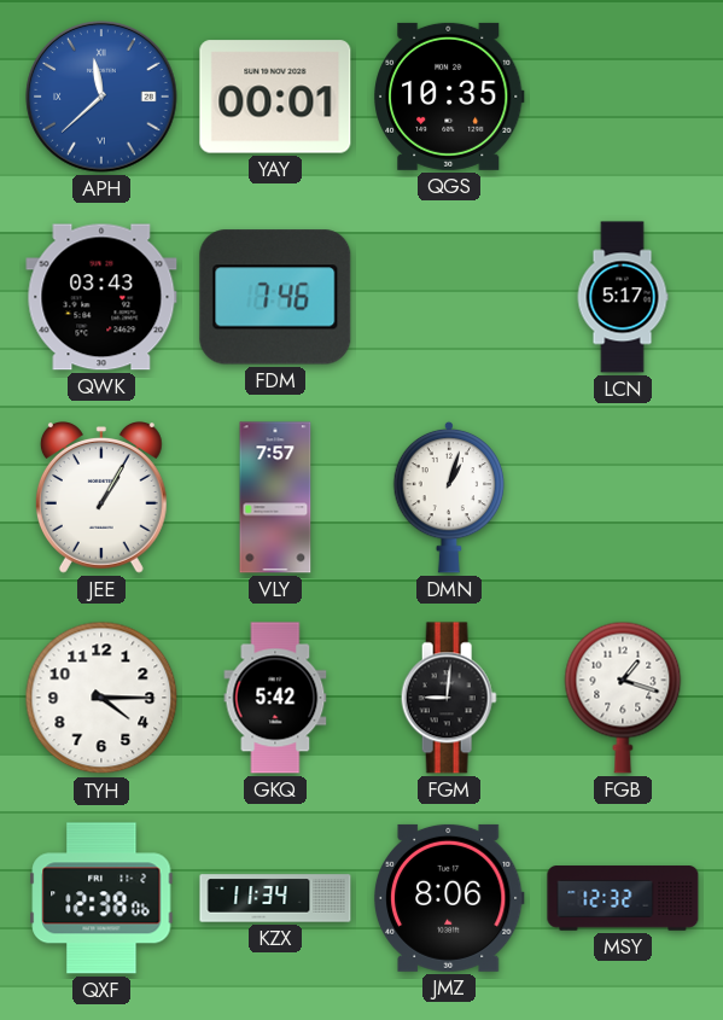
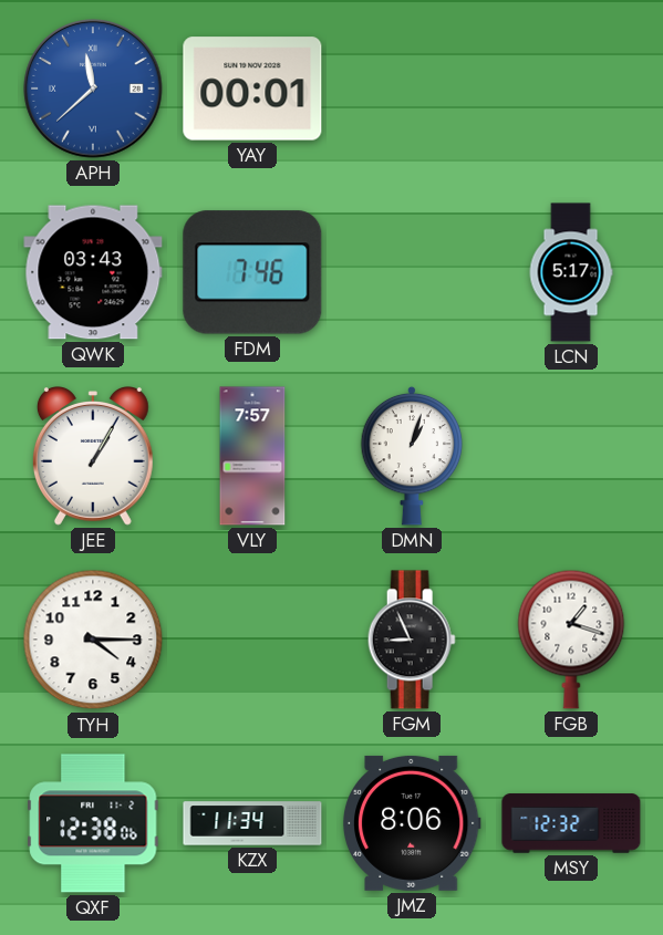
QGS: 10:35 -> none
GKQ: 5:42 -> none
FGM: 9:01 -> 8:56
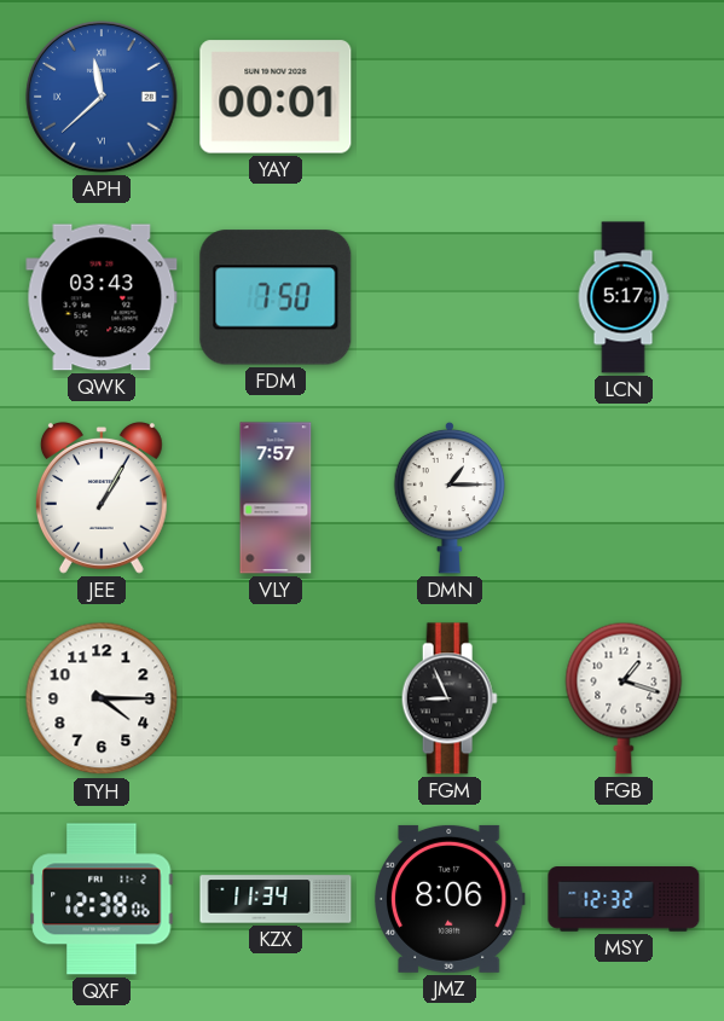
FDM: 7:46 -> 7:50
DMN: 1:03 -> 1:15
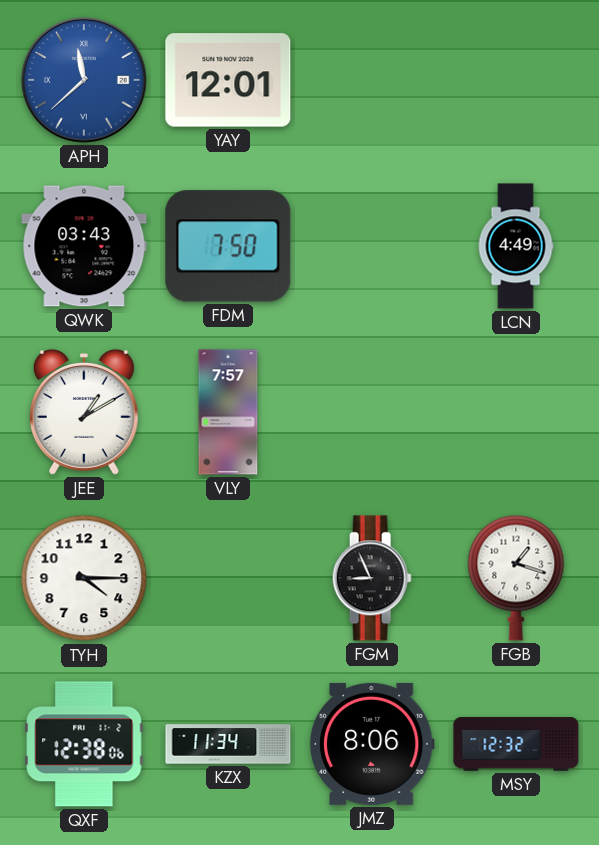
YAY: 00:01 -> 12:01
LCN: 5:17 -> 4:49
JEE: 1:05 -> 1:10
DMN: 1:15 -> none
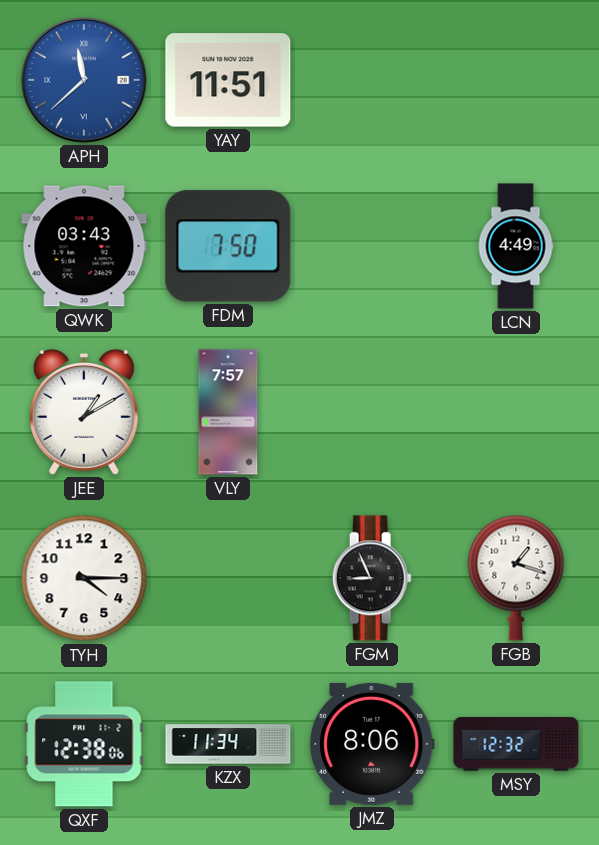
YAY: 12:01 -> 11:51
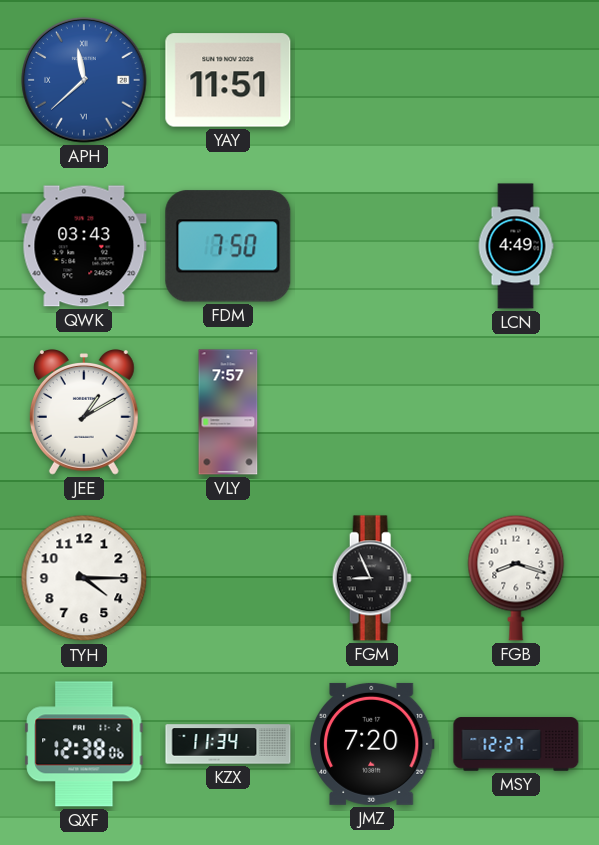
FGB: 1:18 -> 8:18
JMZ: 8:06 -> 7:20
MSY: 12:32 -> 12:27
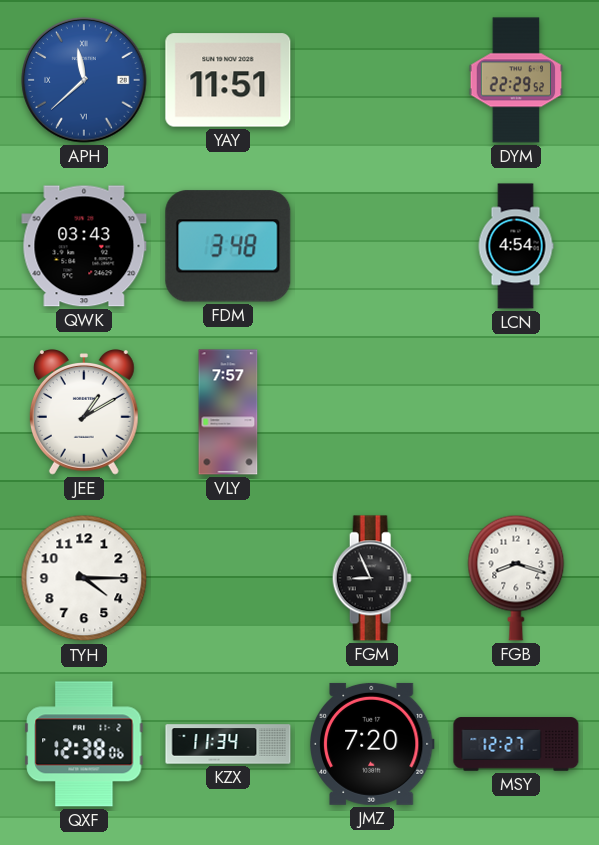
DYM: none -> 22:29
FDM: 7:50 -> 3:48
LCN: 4:49 -> 4:54
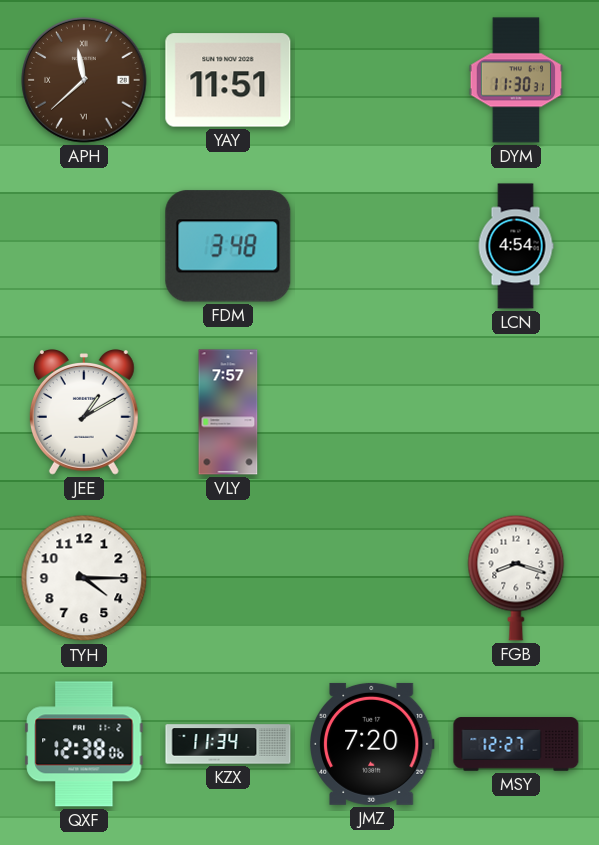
APH dial: blue -> brown
DYM: 22:29 -> 11:30
QWK: 03:43 -> none
FGM: 8:56 -> none
